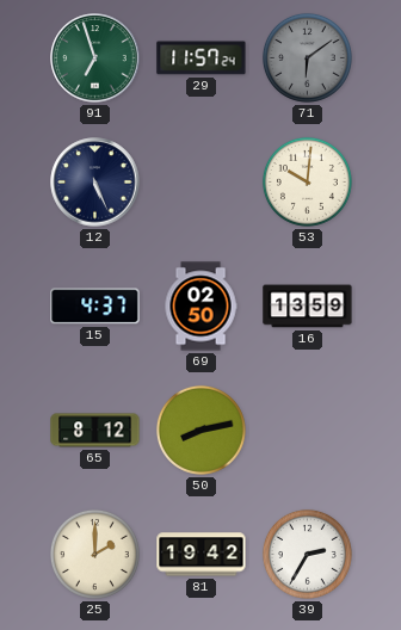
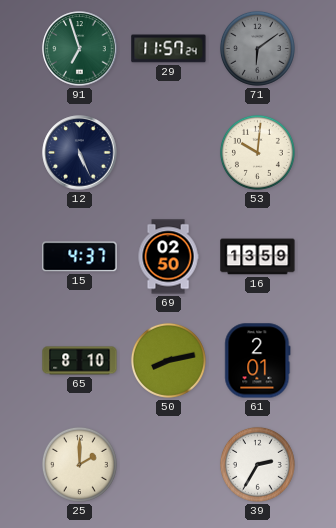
65: 8:12 -> 8:10
61: none -> 2:01
81: 19:42 -> none
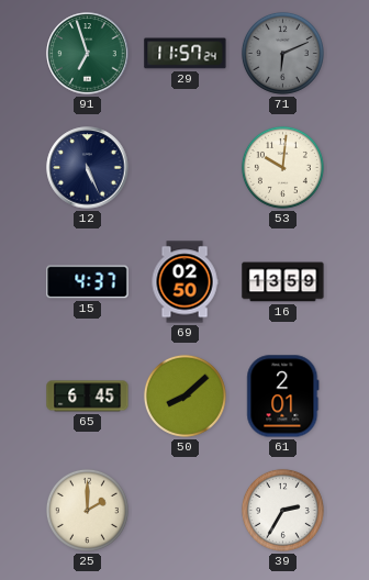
71: 6:09 -> 6:11
65: 8:10 -> 6:45
50: 8:13 -> 8:08
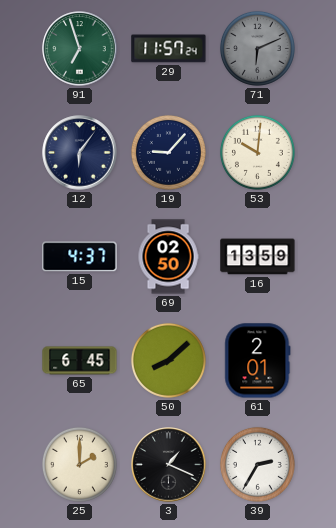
12: 5:26 -> 6:06
19: none -> 9:07
3: none -> 1:19
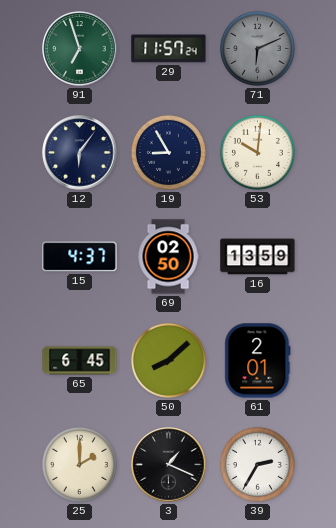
19: 9:07 -> 8:55
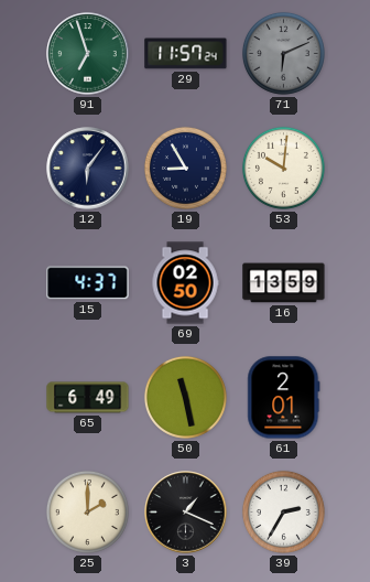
65: 6:45 -> 6:49
50: 8:08 -> 11:28
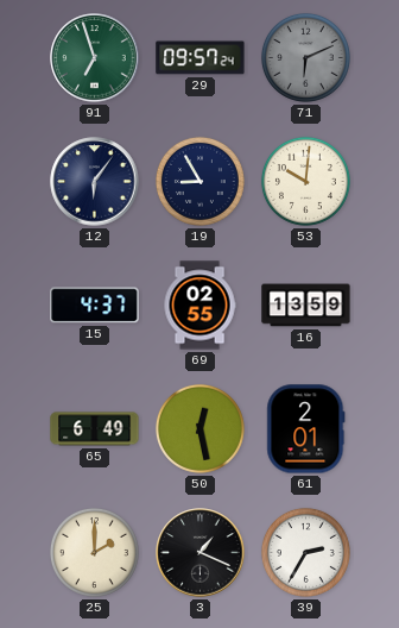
29: 11:57 -> 09:57
69: 02:50 -> 02:55
50: 11:28 -> 12:28
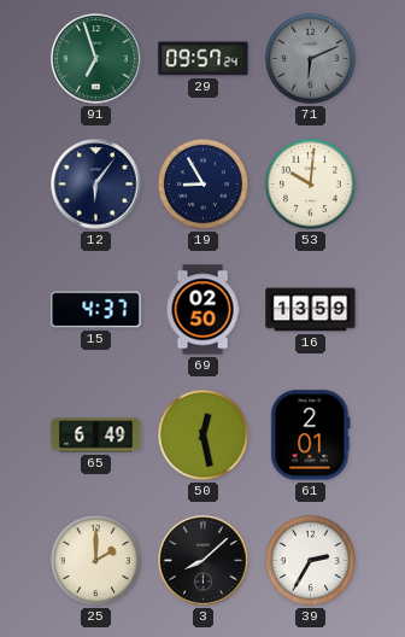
69: 02:55 -> 02:50
3: 1:19 -> 8:08
